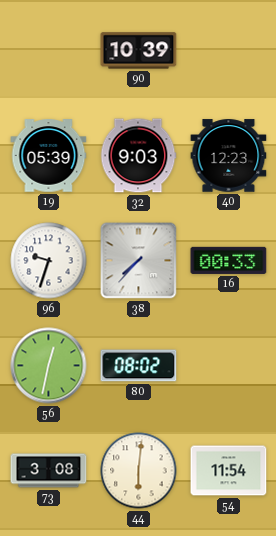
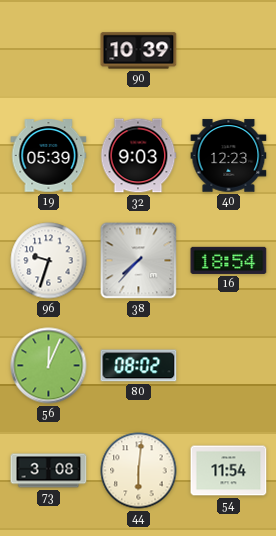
16: 00:33 -> 18:54
56: 12:32 -> 12:04
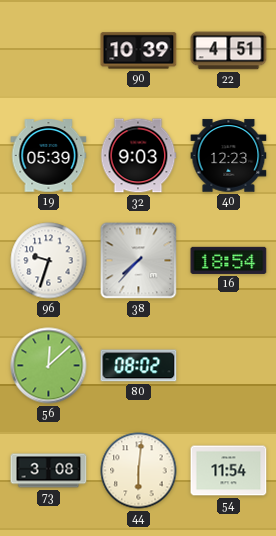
22: none -> 4:51
56: 12:04 -> 12:08
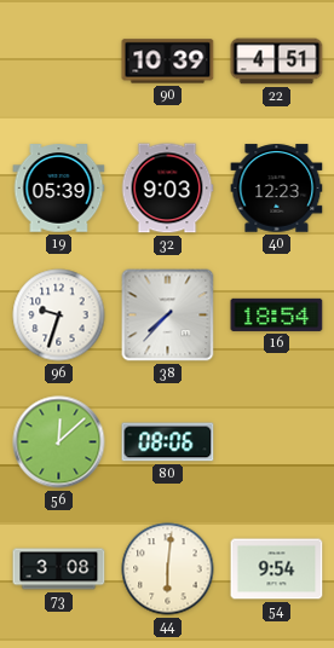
80: 08:02 -> 08:06
54: 11:54 -> 9:54
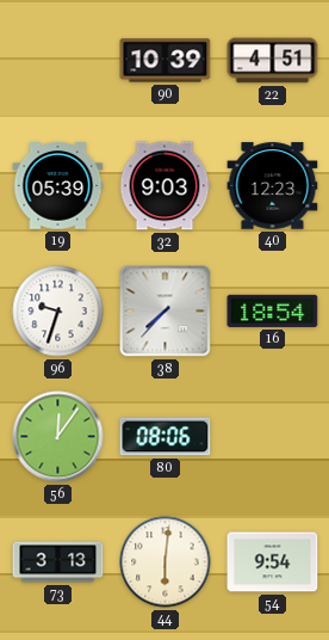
56: 12:08 -> 12:06
73: 3:08 -> 3:13
